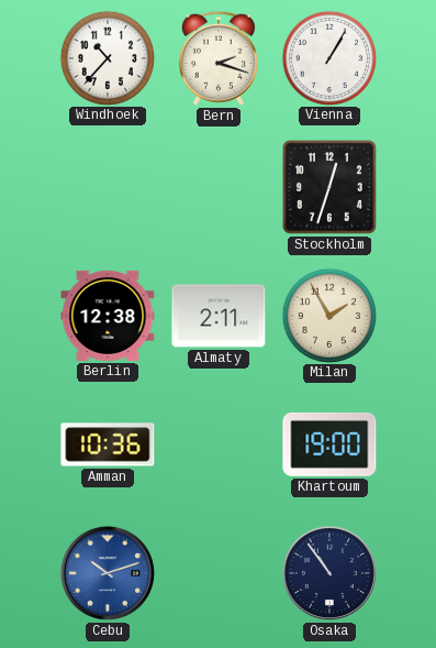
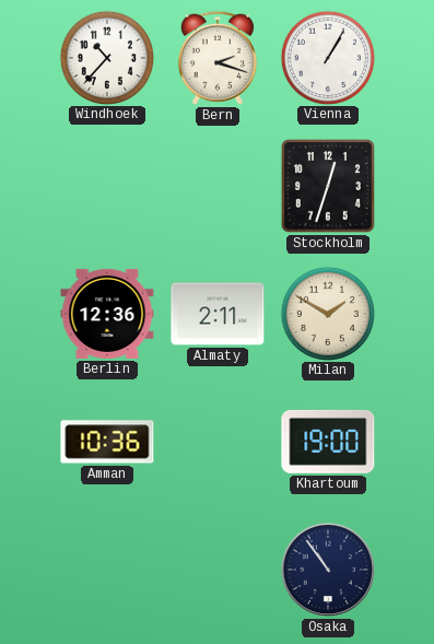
Berlin: 12:38 -> 12:36
Milan: 1:55 -> 1:50
Cebu: 10:12 -> none
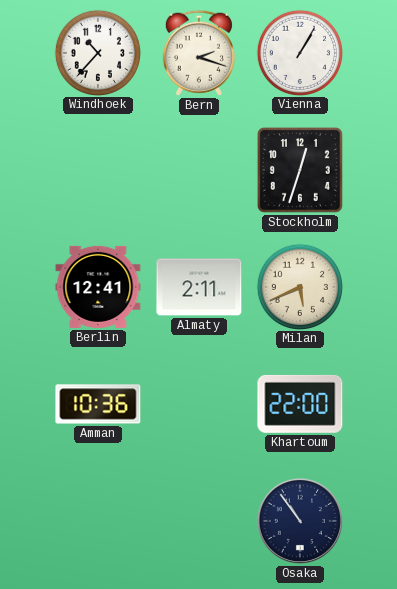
Berlin: 12:36 -> 12:41
Milan: 1:50 -> 5:41
Khartoum: 19:00 -> 22:00
